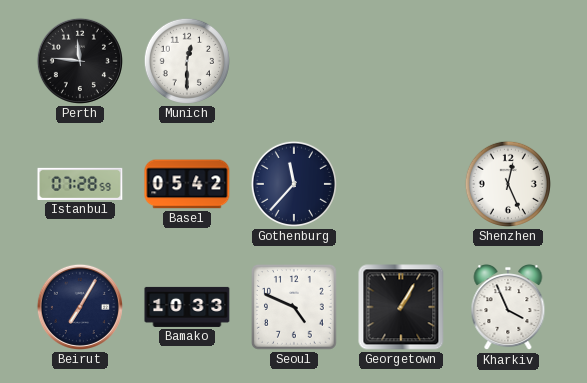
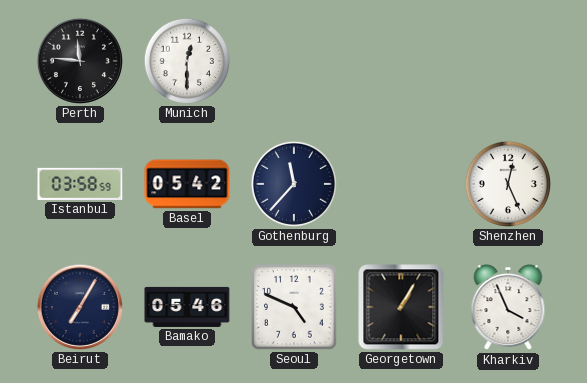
Istanbul: 07:28 -> 03:58
Bamako: 10:33 -> 05:46
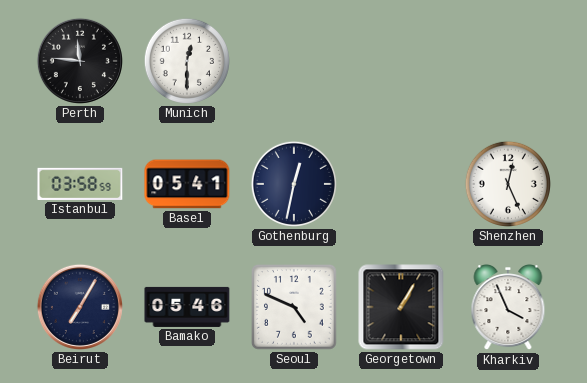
Basel: 05:42 -> 05:41
Gothenburg: 11:37 -> 12:32
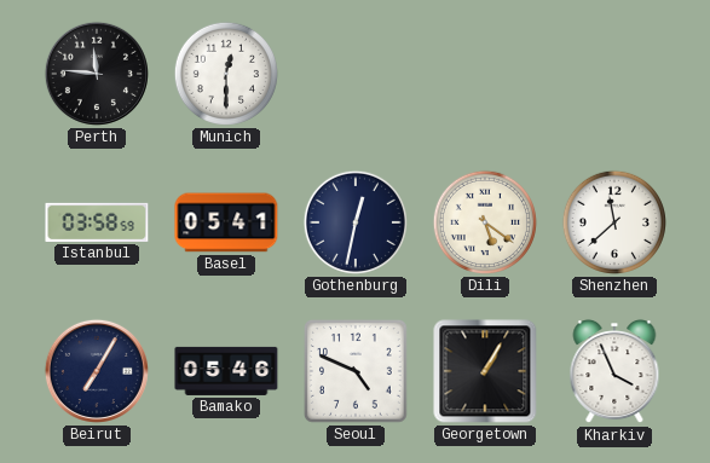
Dili: none -> 5:21
Shenzhen: 12:26 -> 11:38
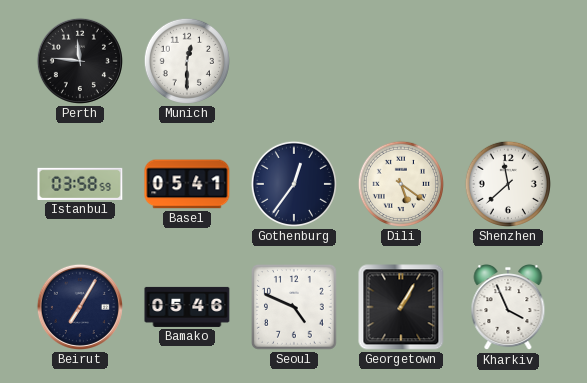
Gothenburg: 12:32 -> 12:36
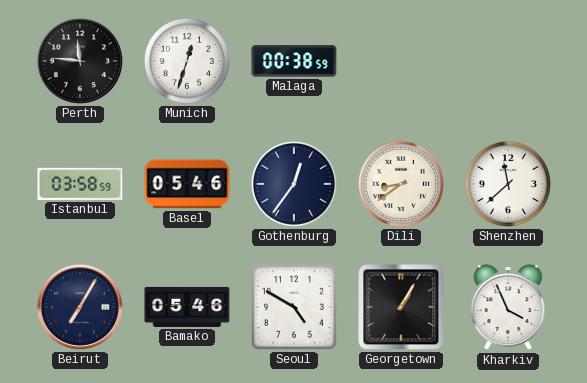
Munich: 12:30 -> 12:33
Malaga: none -> 00:38
Basel: 05:41 -> 05:46
Dili: 5:21 -> 8:39
Seoul: 4:49 -> 4:50
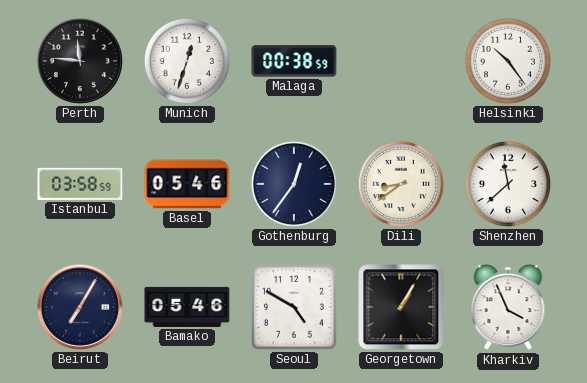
Helsinki: none -> 10:24
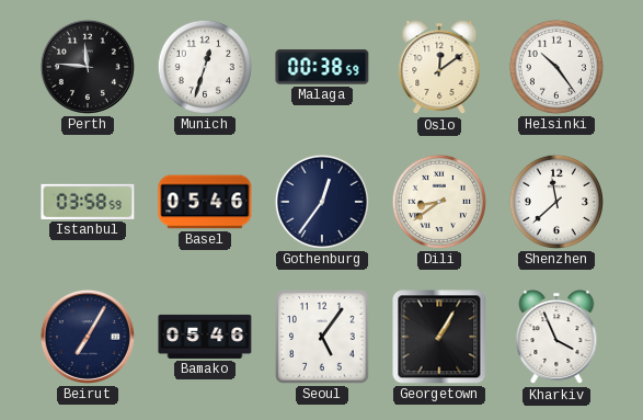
Oslo: none -> 12:09
Seoul: 4:50 -> 5:06
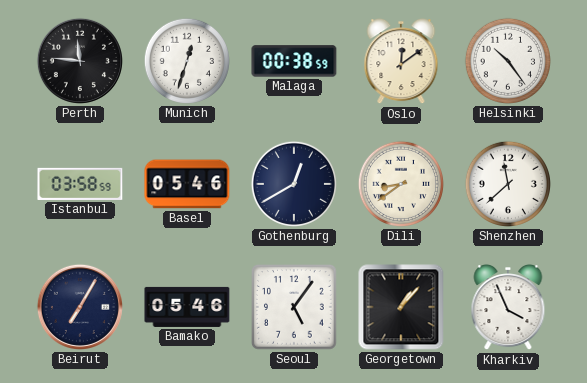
Gothenburg: 12:36 -> 12:40
Georgetown: 1:05 -> 1:07
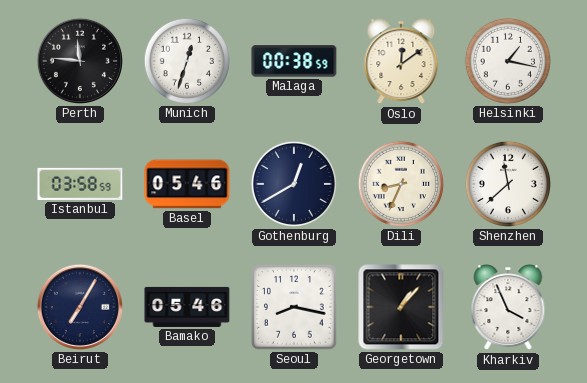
Helsinki: 10:24 -> 1:17
Dili: 8:39 -> 8:34
Seoul: 5:06 -> 8:17
